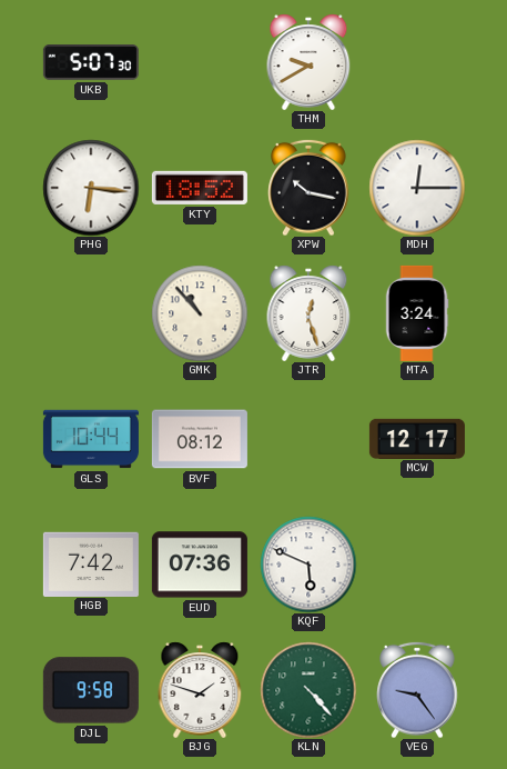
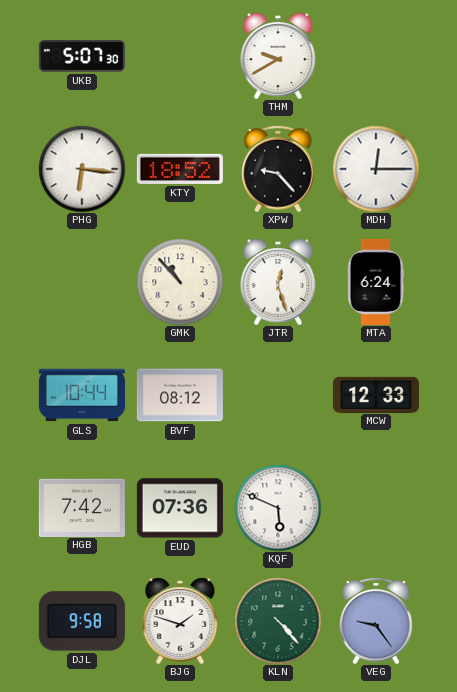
XPW: 10:17 -> 9:23
MTA: 3:24 -> 6:24
MCW: 12:17 -> 12:33
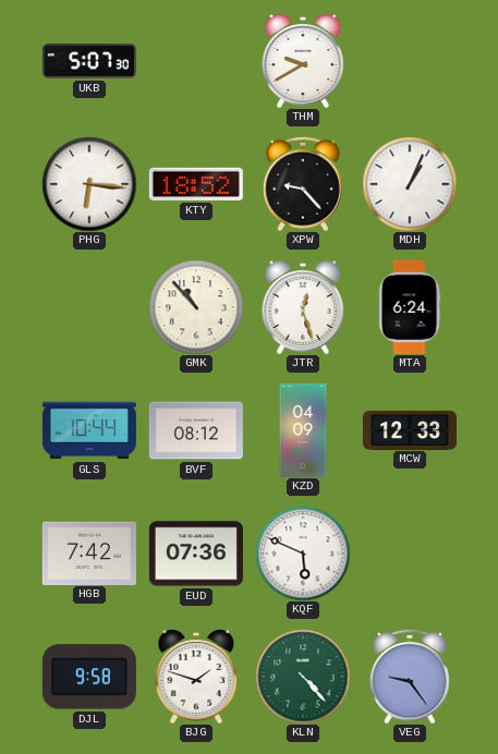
MDH: 12:15 -> 1:04
KZD: none -> 04:09
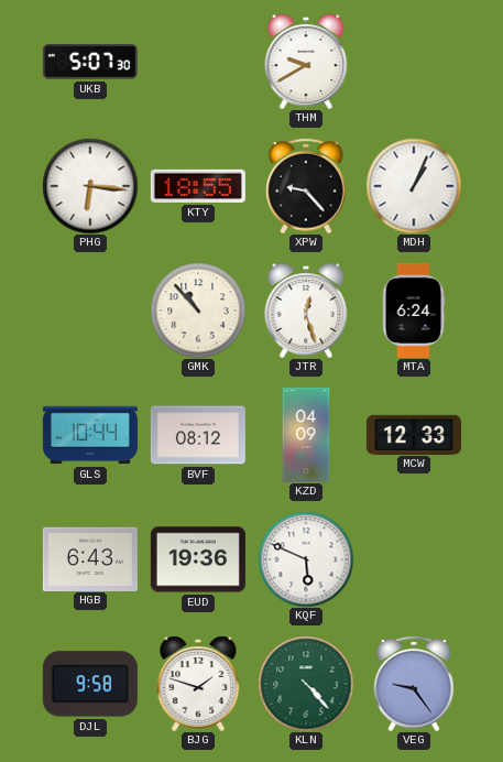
KTY: 18:52 -> 18:55
HGB: 7:42 -> 6:43
EUD: 07:36 -> 19:36
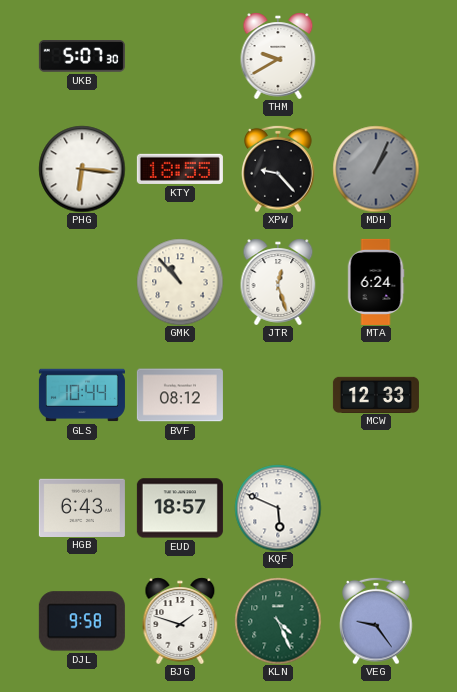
MDH dial: white -> grey
KZD: 04:09 -> none
EUD: 19:36 -> 18:57
KLN: 4:23 -> 4:26
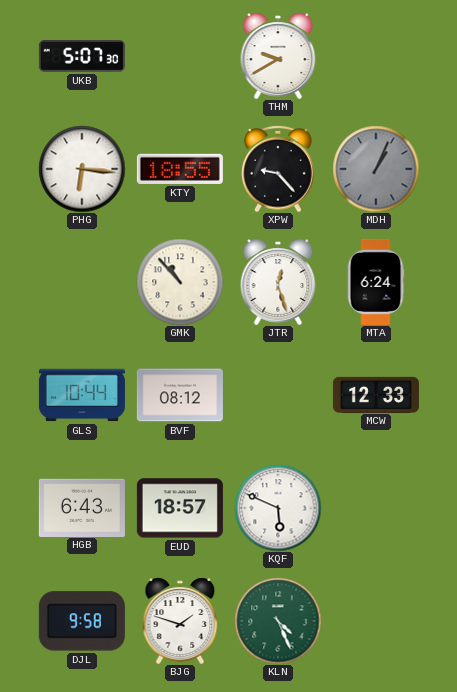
VEG: 9:24 -> none
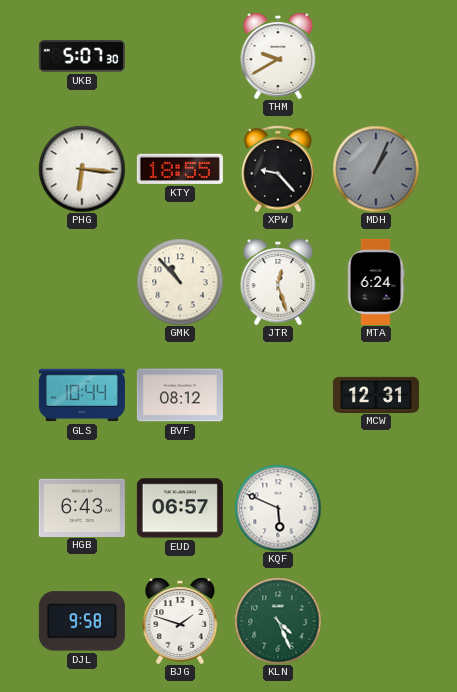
MCW: 12:33 -> 12:31
EUD: 18:57 -> 06:57
